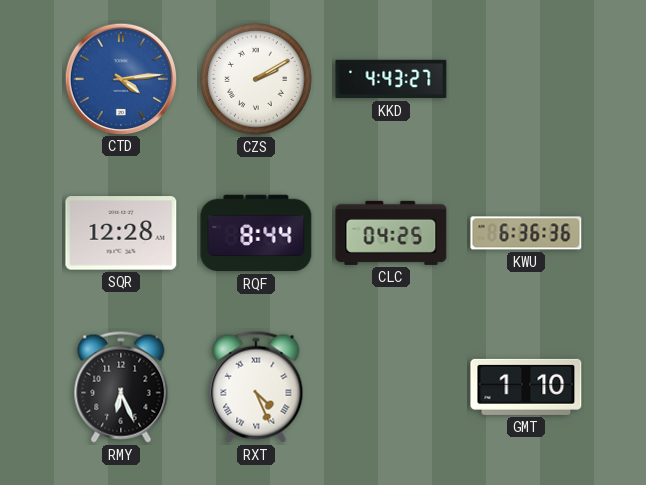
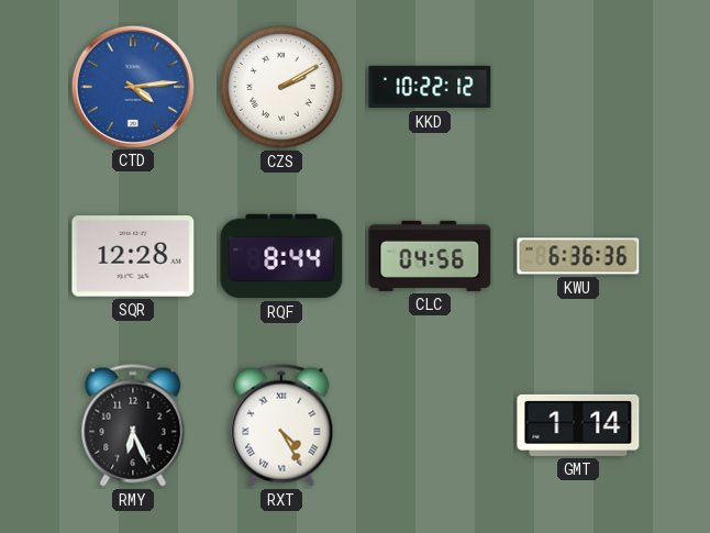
KKD: 4:43 -> 10:22
CLC: 04:25 -> 04:56
RXT: 4:26 -> 4:25
GMT: 1:10 -> 1:14
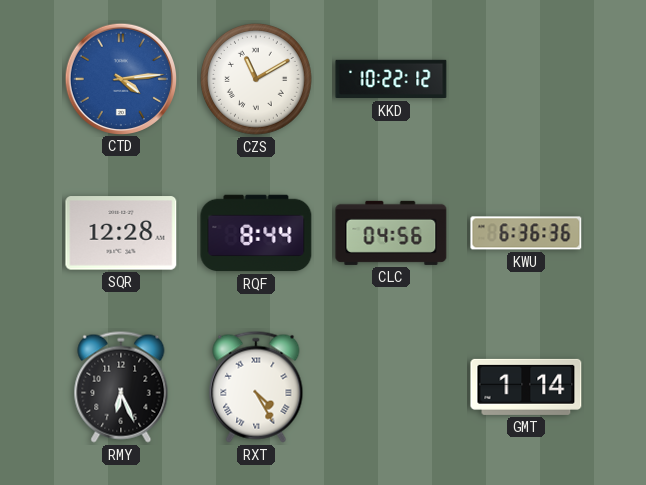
CZS: 2:10 -> 11:10
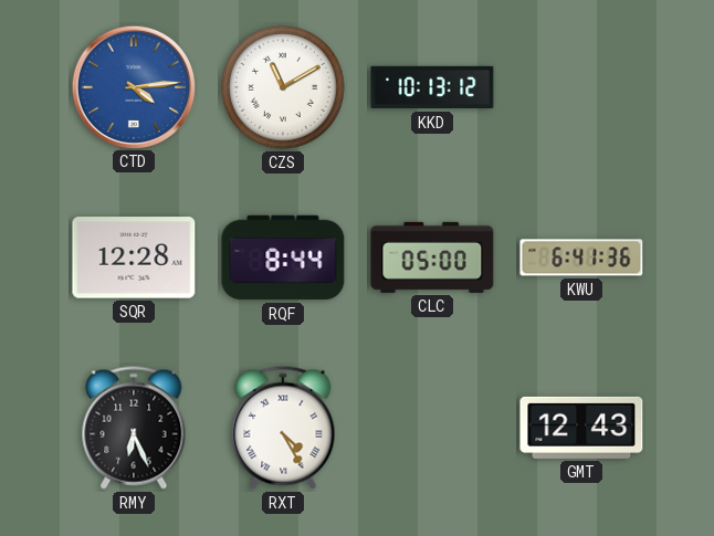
KKD: 10:22 -> 10:13
CLC: 04:56 -> 05:00
KWU: 6:36 -> 6:41
GMT: 1:14 -> 12:43
